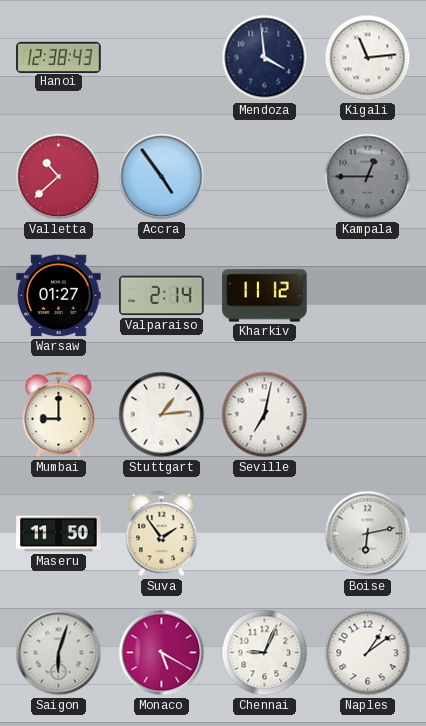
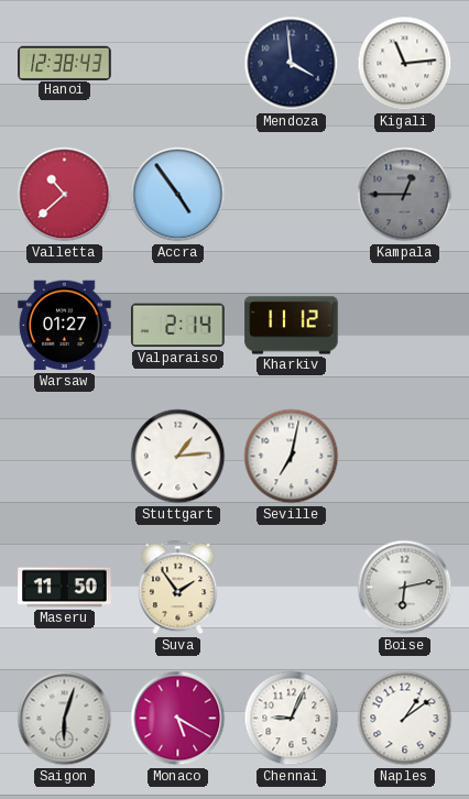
Mumbai: 9:00 -> none
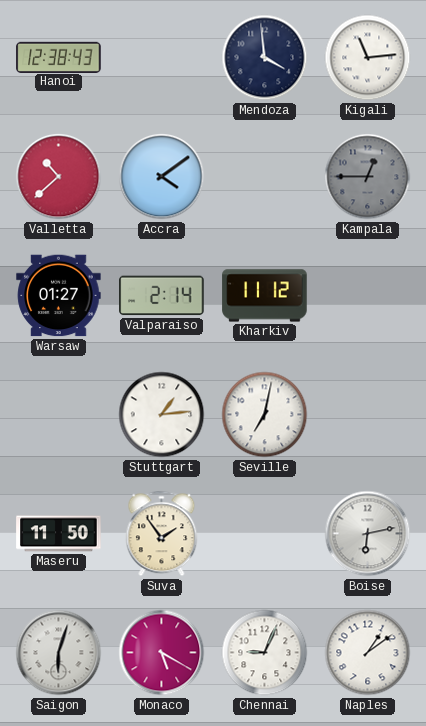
Accra: 4:54 -> 4:09
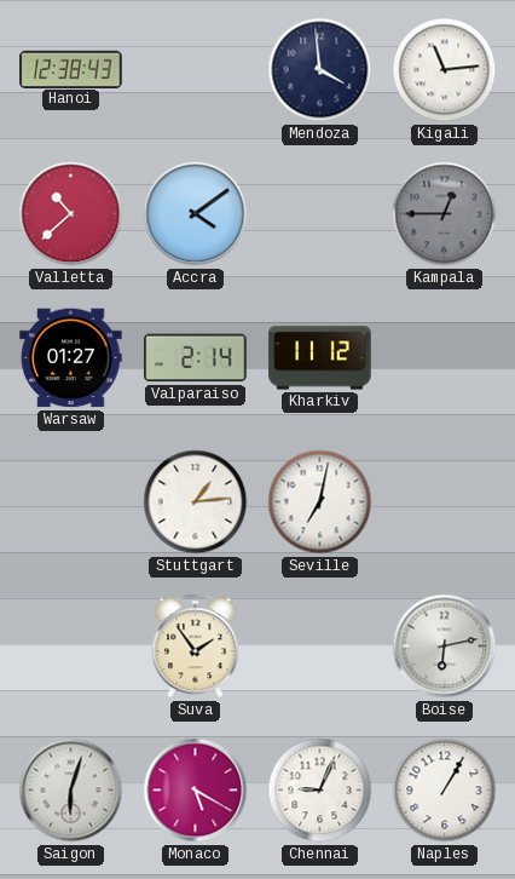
Maseru: 11:50 -> none
Naples: 1:09 -> 1:05
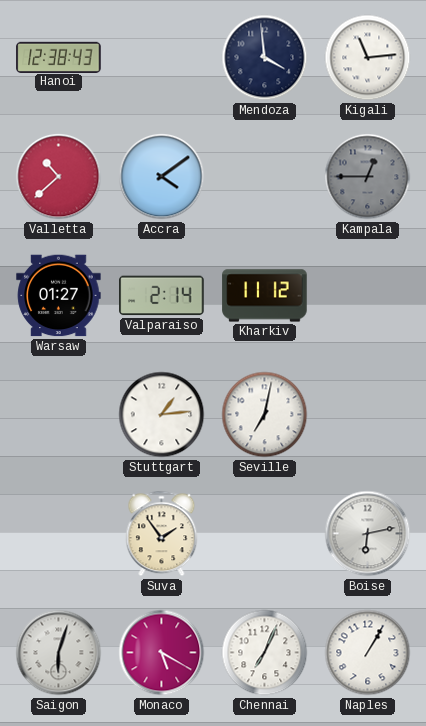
Chennai: 9:04 -> 7:04
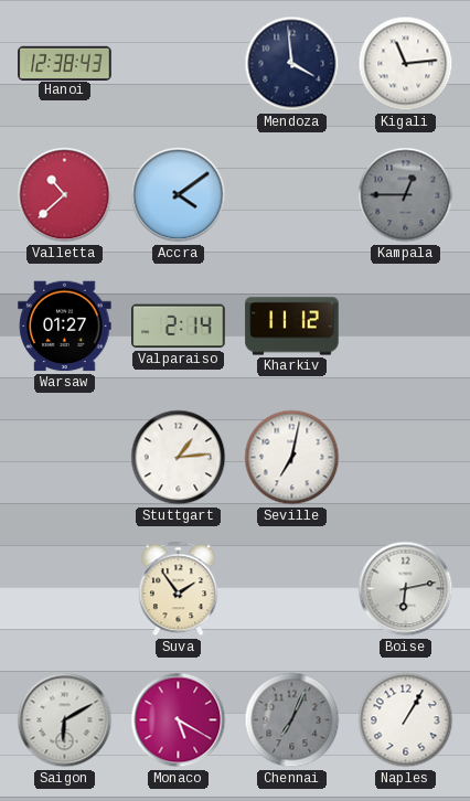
Saigon: 6:03 -> 6:10
Chennai dial: white -> grey
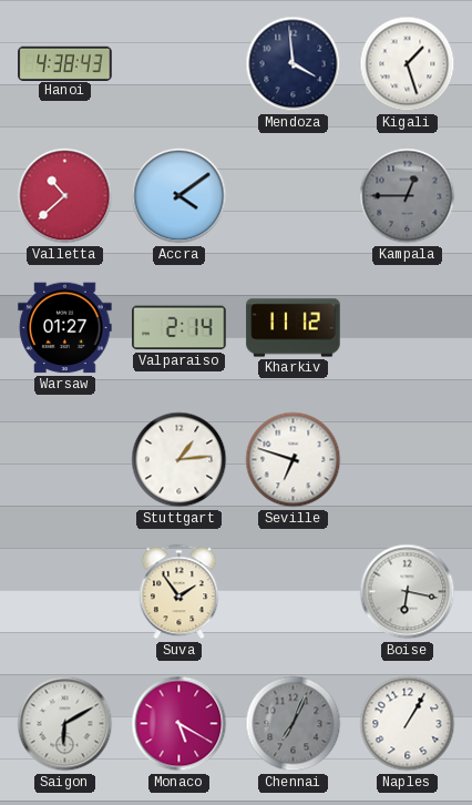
Hanoi: 12:38 -> 4:38
Kigali: 11:14 -> 1:27
Seville: 7:02 -> 6:48
Boise: 6:13 -> 6:17
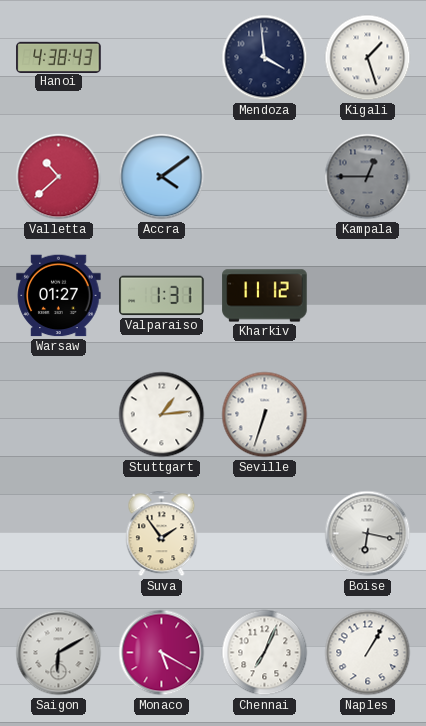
Valparaiso: 2:14 -> 1:31
Seville: 6:48 -> 6:33
Chennai dial: grey -> white
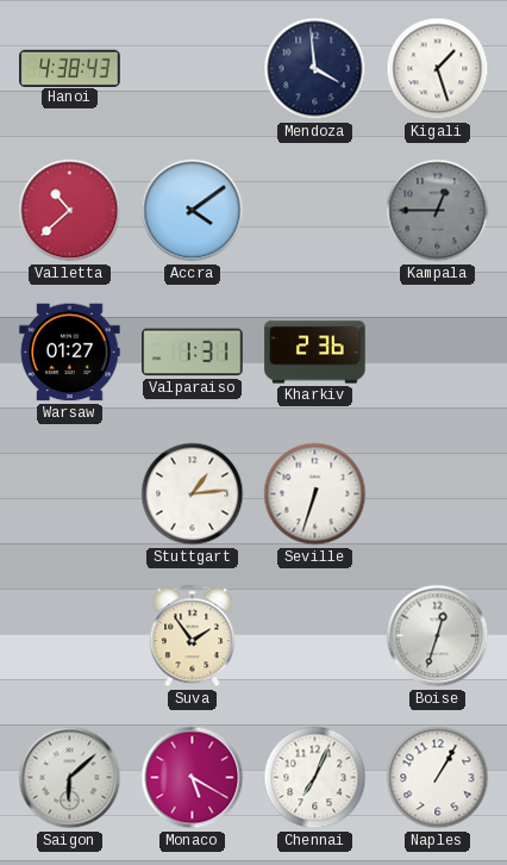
Kharkiv: 11:12 -> 2:36
Boise: 6:17 -> 12:33
Saigon: 6:10 -> 6:08
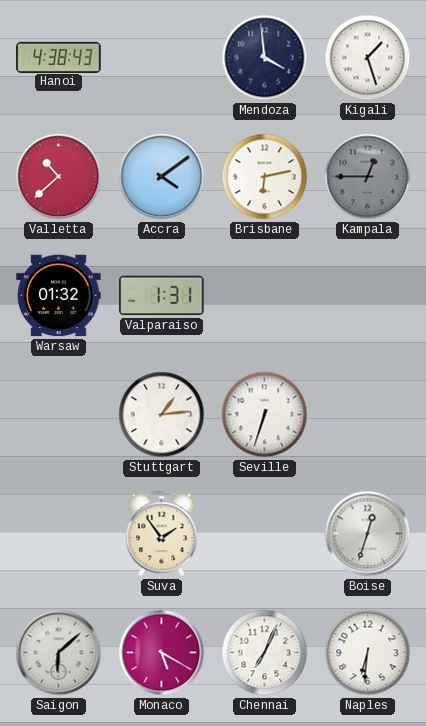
Brisbane: none -> 6:13
Warsaw: 01:27 -> 01:32
Kharkiv: 2:36 -> none
Naples: 1:05 -> 6:31
